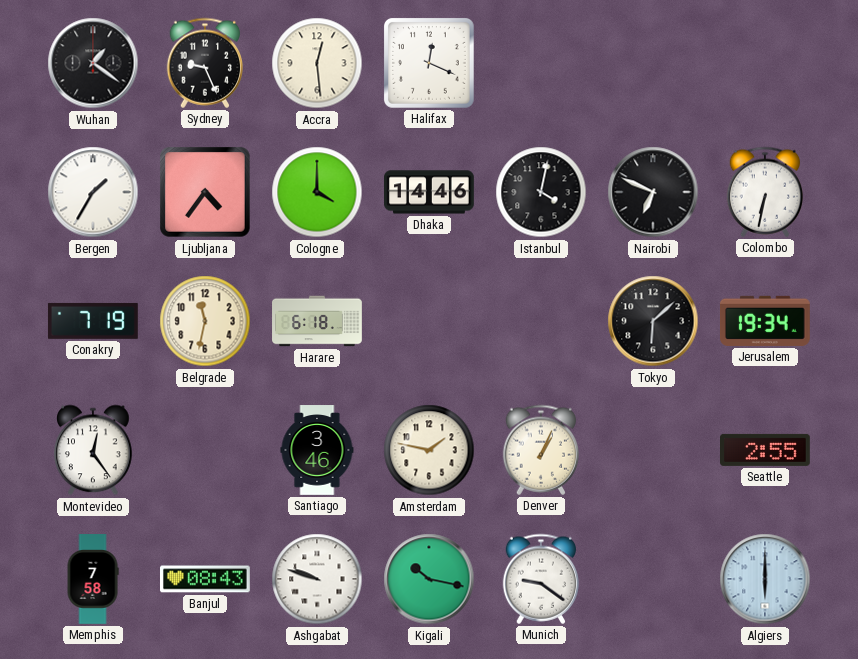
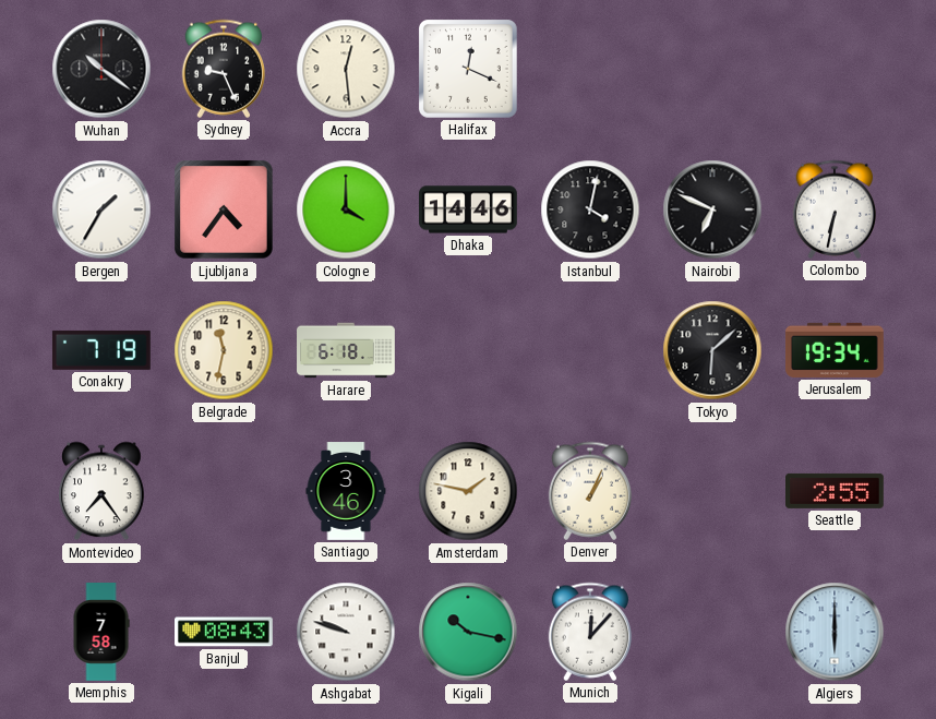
Wuhan: 1:21 -> 10:21
Montevideo: 12:24 -> 7:24
Munich: 9:21 -> 12:07
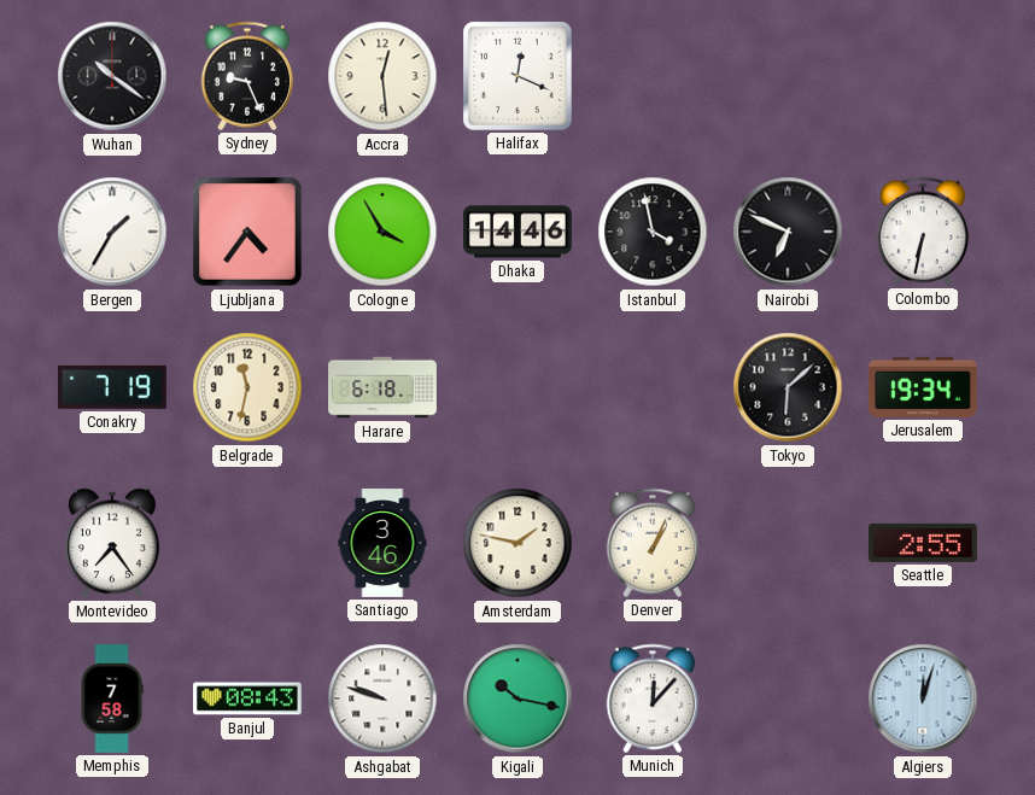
Cologne: 4:00 -> 3:55
Istanbul: 4:02 -> 3:58
Algiers: 6:00 -> 12:03
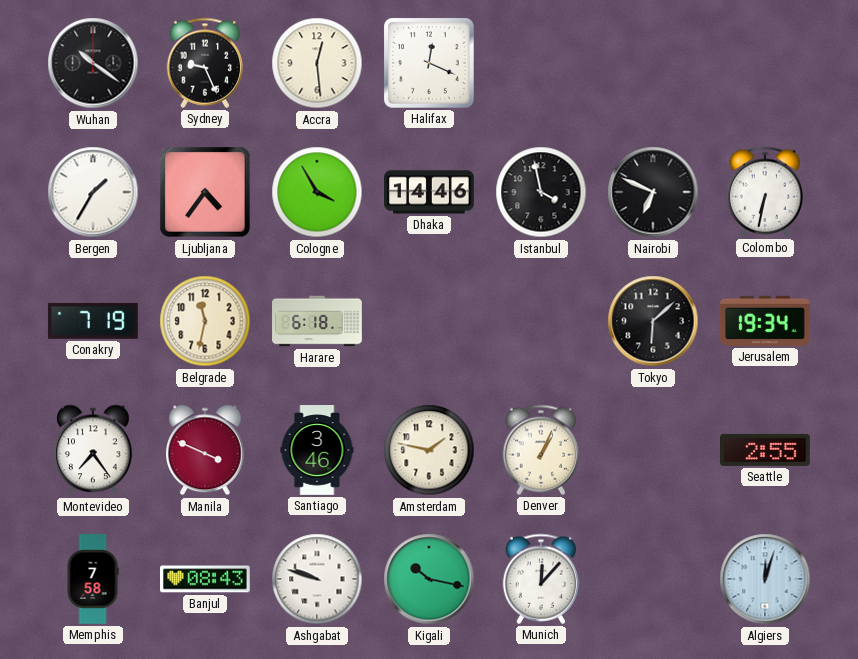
Manila: none -> 3:49
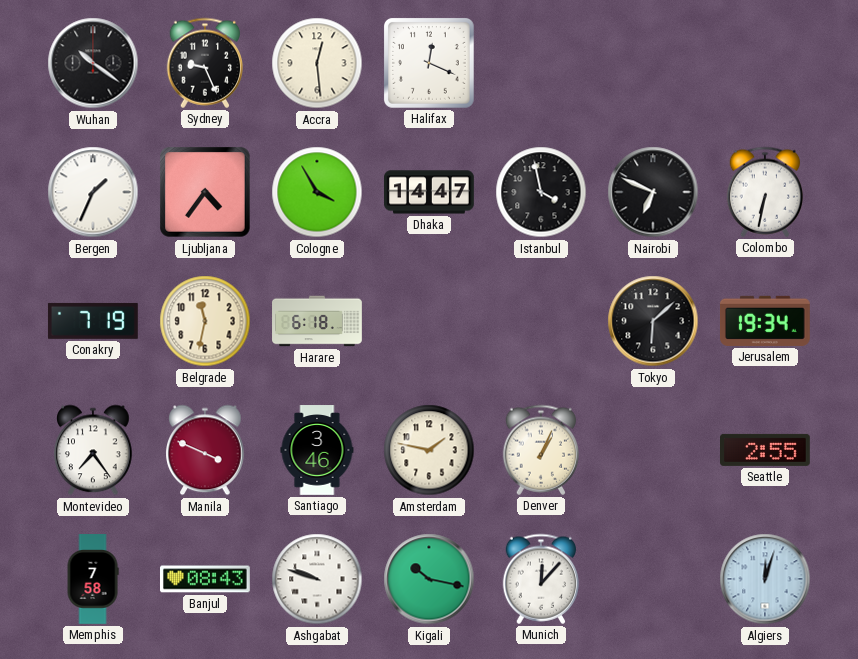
Bergen: 1:35 -> 1:34
Dhaka: 14:46 -> 14:47
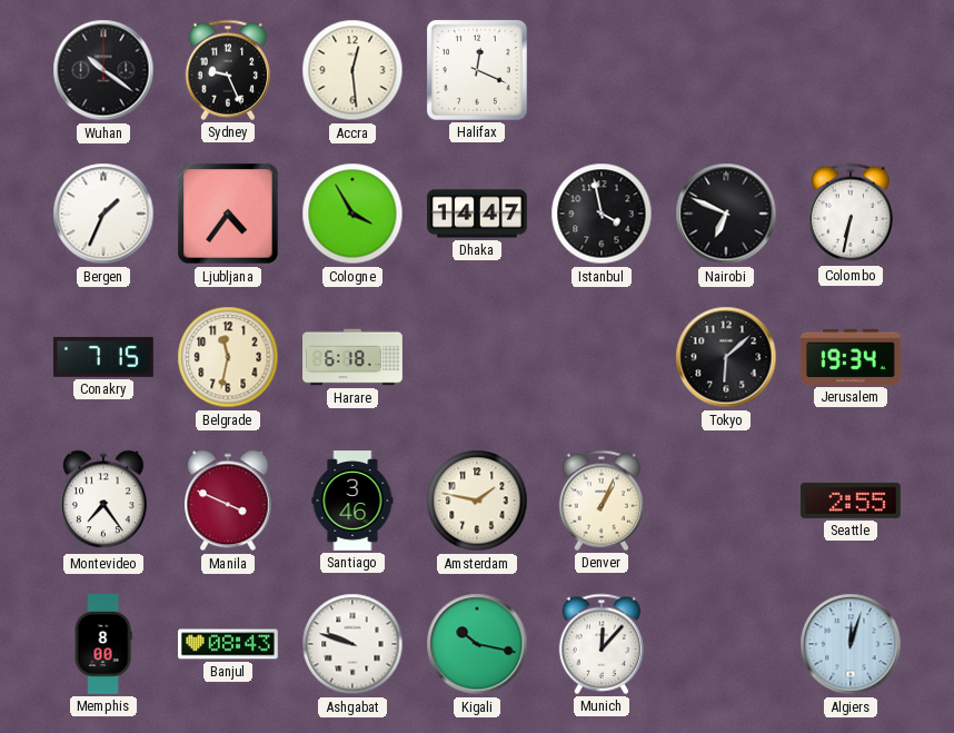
Conakry: 7:19 -> 7:15
Memphis: 7:58 -> 8:00
